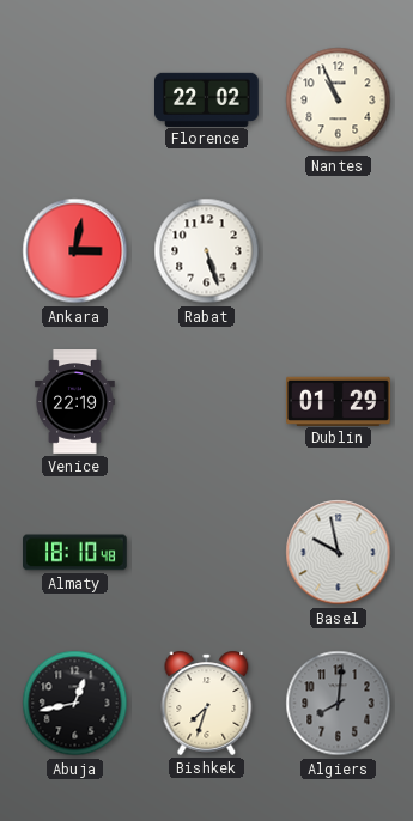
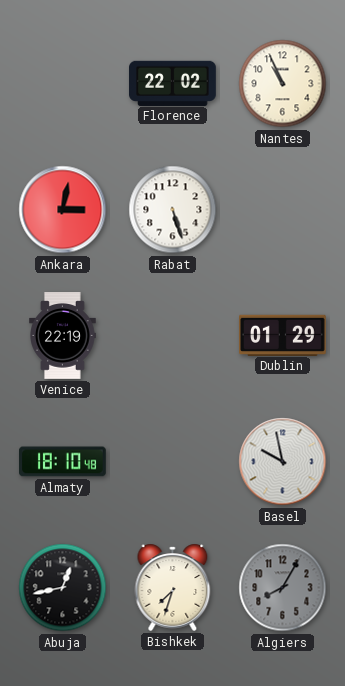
Algiers: 8:01 -> 8:05
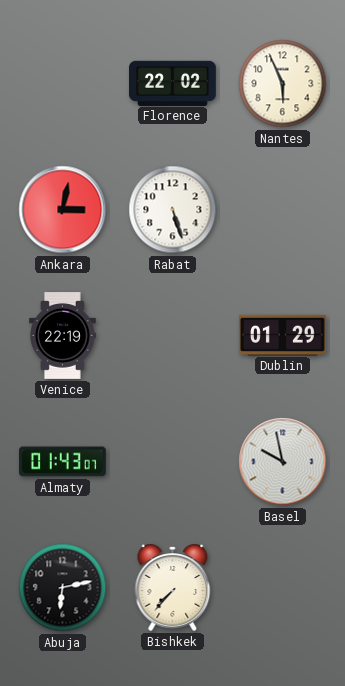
Nantes: 10:56 -> 5:56
Almaty: 18:10 -> 01:43
Abuja: 12:43 -> 6:13
Bishkek: 7:33 -> 7:37
Algiers: 8:05 -> none
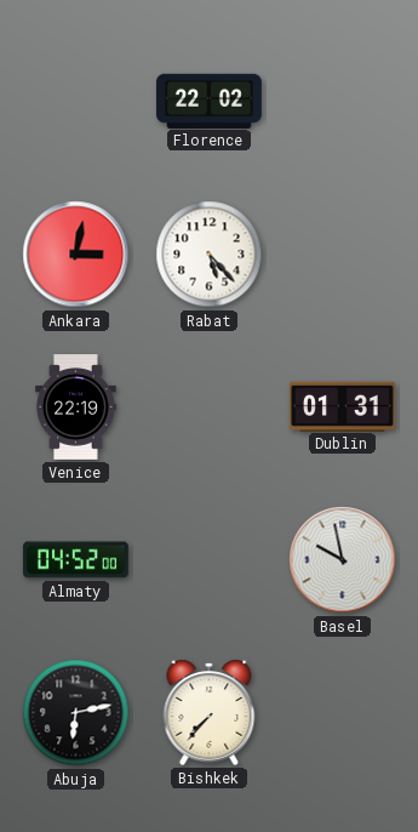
Nantes: 5:56 -> none
Rabat: 5:27 -> 5:23
Dublin: 01:29 -> 01:31
Almaty: 01:43 -> 04:52
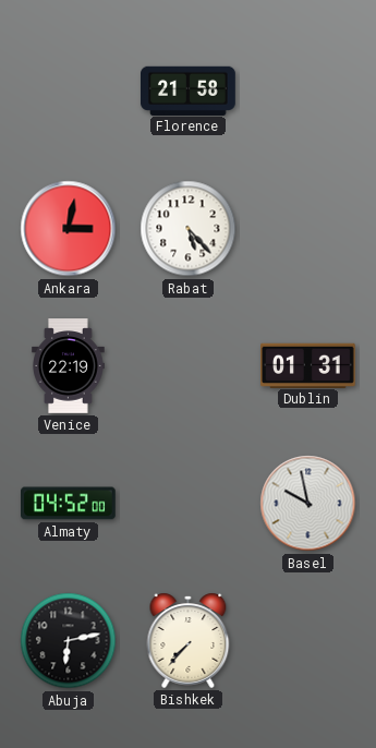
Florence: 22:02 -> 21:58
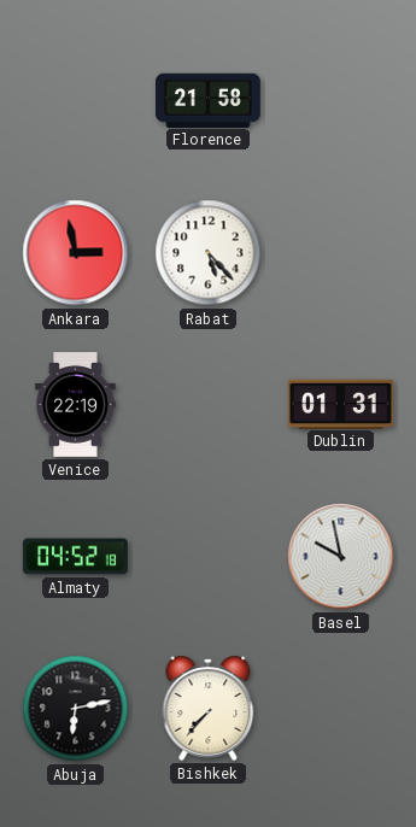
Ankara: 3:02 -> 2:58
Almaty: 04:52:00 -> 04:52:18
